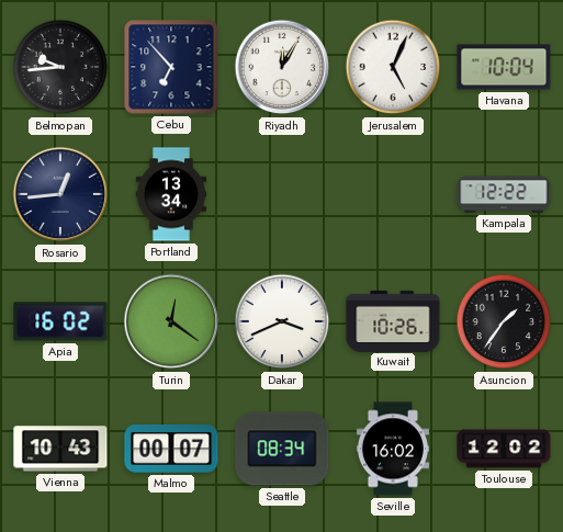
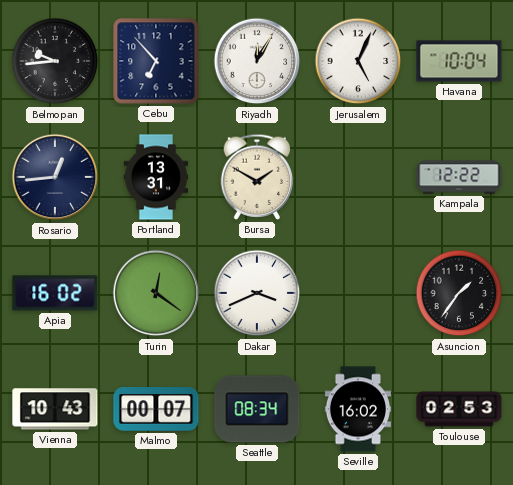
Portland: 13:34 -> 13:31
Bursa: none -> 1:50
Kuwait: 10:26 -> none
Toulouse: 12:02 -> 02:53
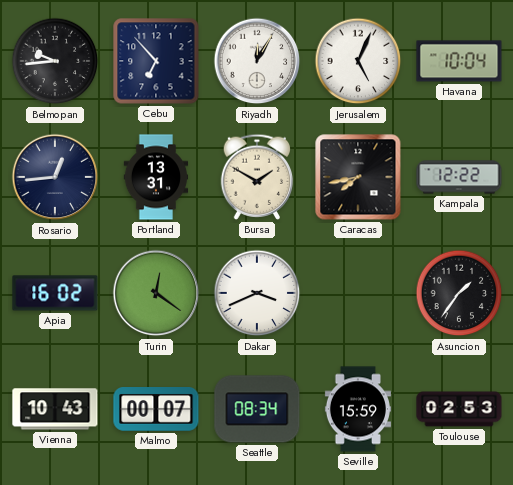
Caracas: none -> 7:43
Seville: 16:02 -> 15:59
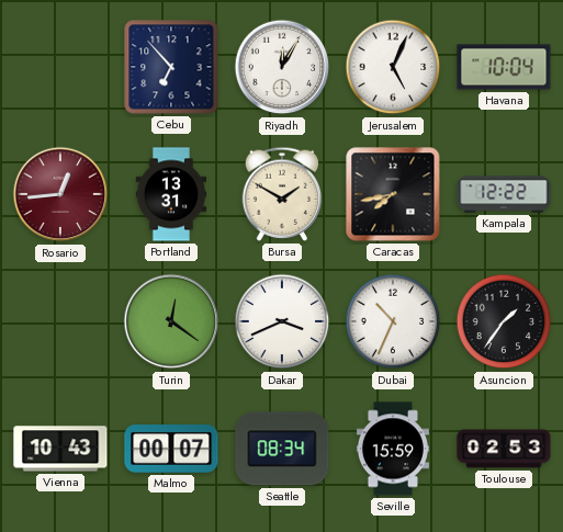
Belmopan: 9:44 -> none
Rosario dial: navy -> burgundy
Apia: 16:02 -> none
Dubai: none -> 10:34
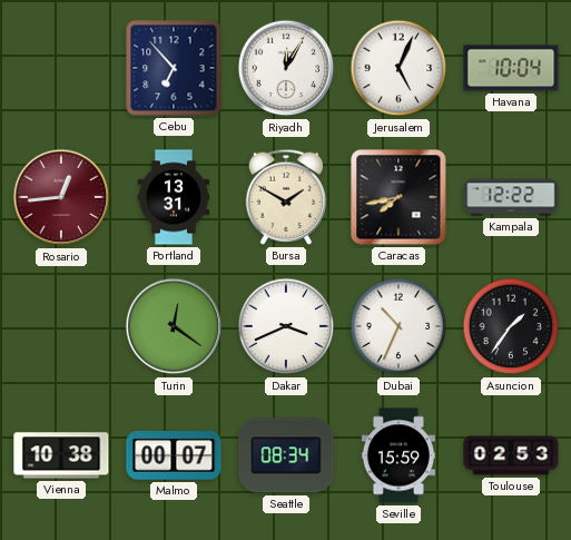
Vienna: 10:43 -> 10:38
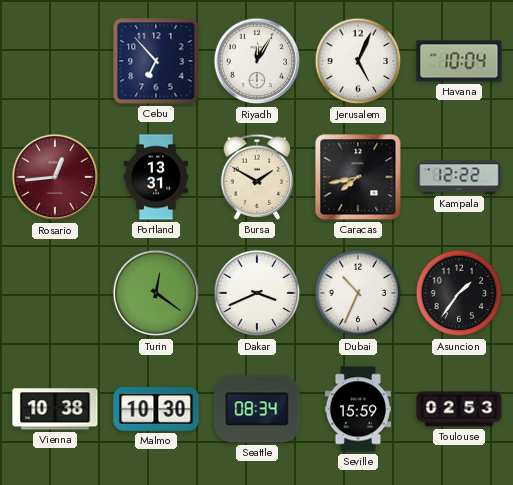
Malmo: 00:07 -> 10:30
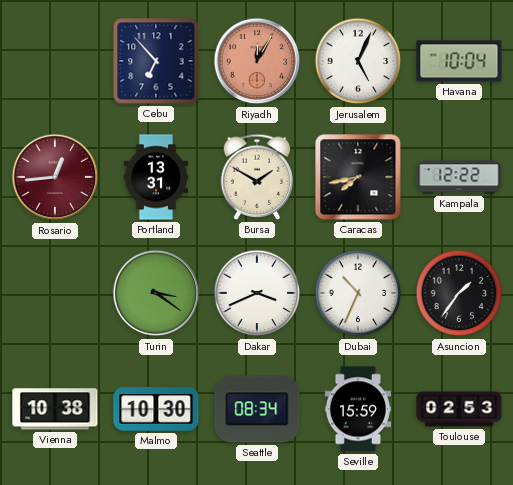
Riyadh dial: white -> salmon
Turin: 12:21 -> 3:21
